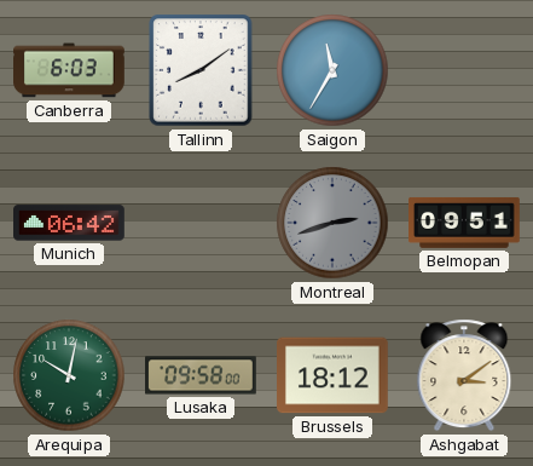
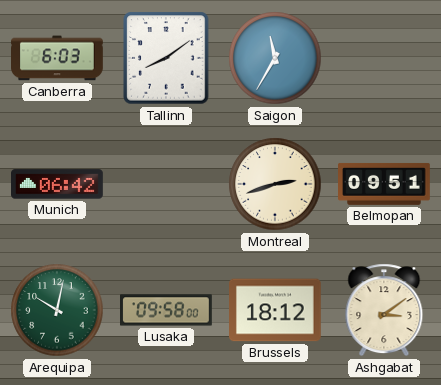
Montreal dial: grey -> cream
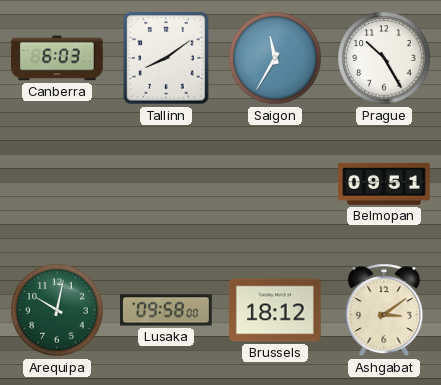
Prague: none -> 10:25
Munich: 06:42 -> none
Montreal: 2:42 -> none
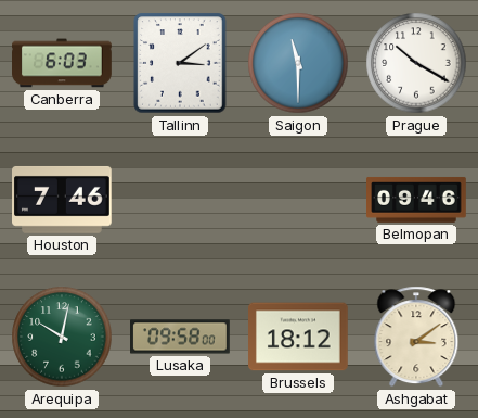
Tallinn: 8:09 -> 3:09
Saigon: 11:35 -> 11:30
Prague: 10:25 -> 10:20
Houston: none -> 7:46
Belmopan: 09:51 -> 09:46
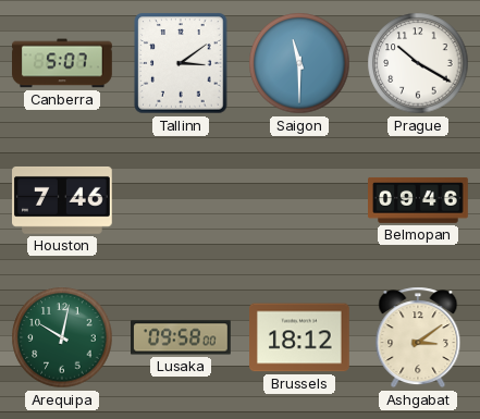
Canberra: 6:03 -> 5:07
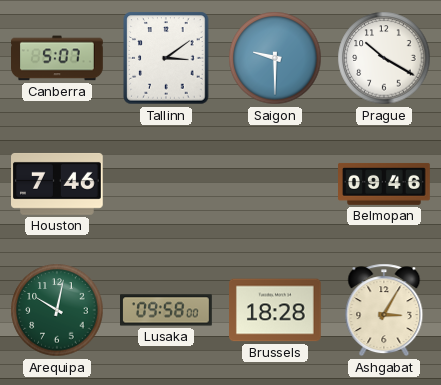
Saigon: 11:30 -> 9:30
Brussels: 18:12 -> 18:28
Ashgabat: 3:09 -> 3:05
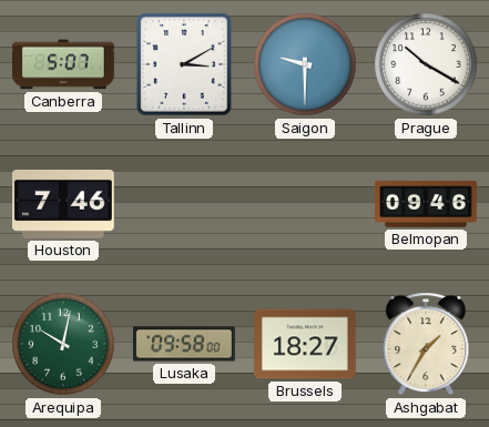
Tallinn: 3:09 -> 3:10
Brussels: 18:28 -> 18:27
Ashgabat: 3:05 -> 1:35
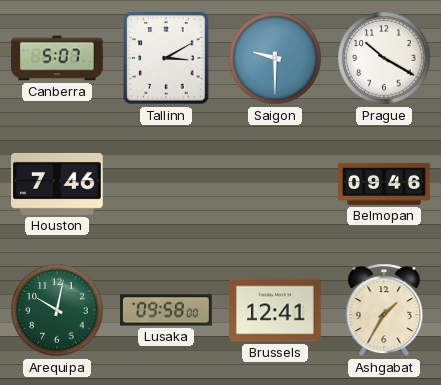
Brussels: 18:27 -> 12:41
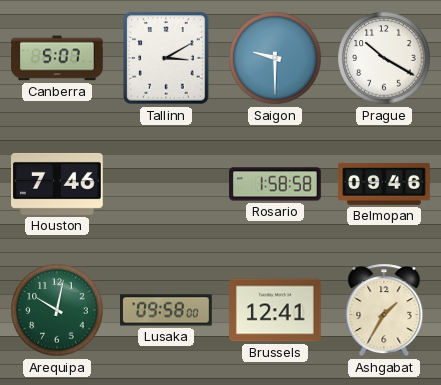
Rosario: none -> 1:58
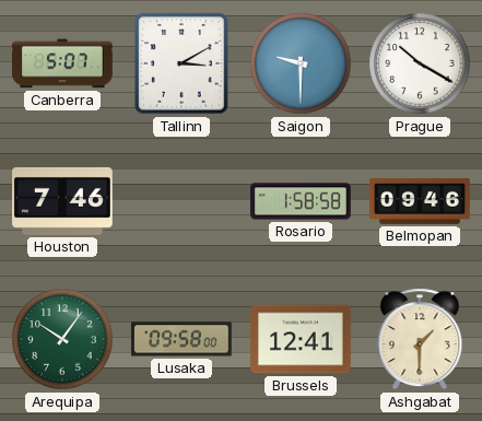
Arequipa: 10:02 -> 10:06
Ashgabat: 1:35 -> 1:30
